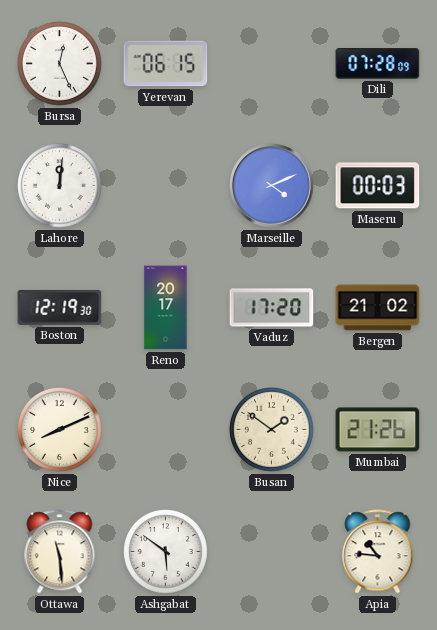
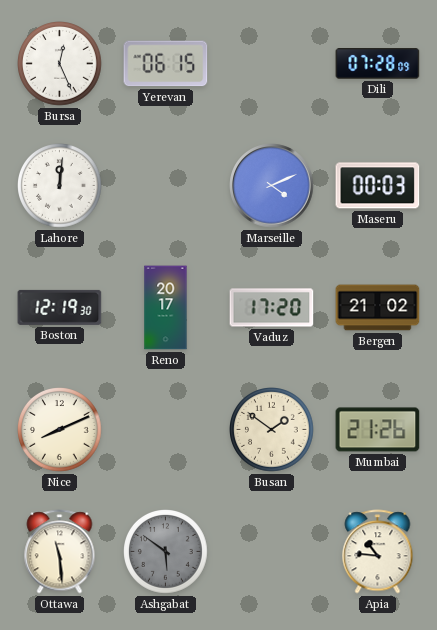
Ashgabat dial: white -> grey
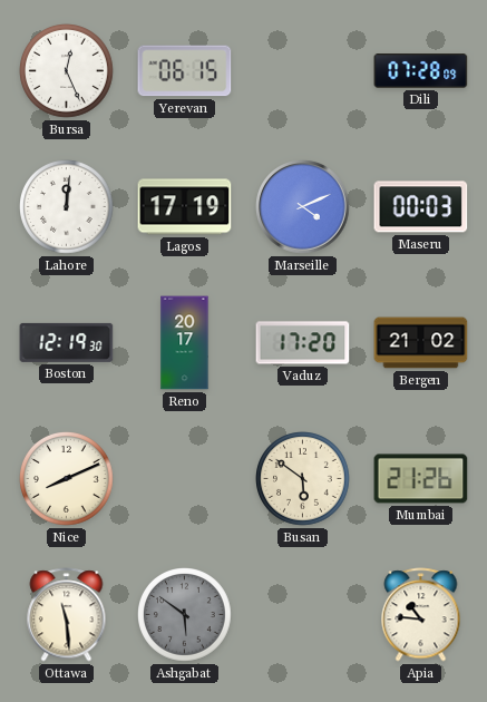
Lagos: none -> 17:19
Busan: 1:51 -> 5:51
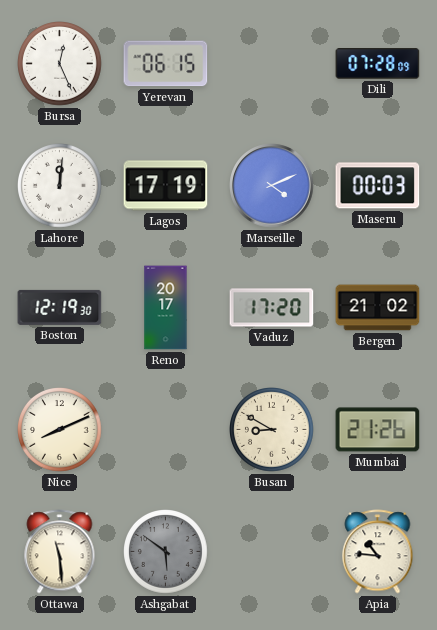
Busan: 5:51 -> 8:50
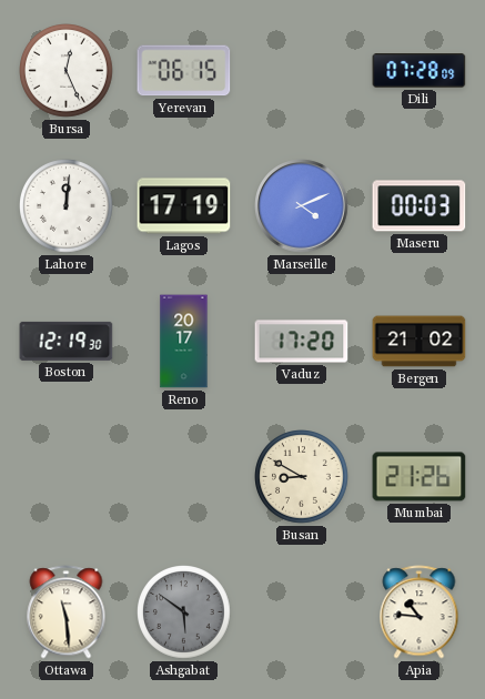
Nice: 8:11 -> none
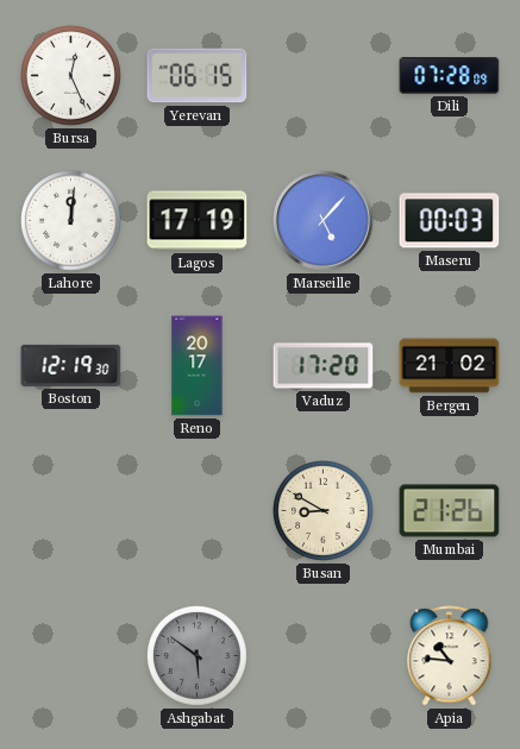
Marseille: 4:11 -> 5:07
Ottawa: 11:29 -> none
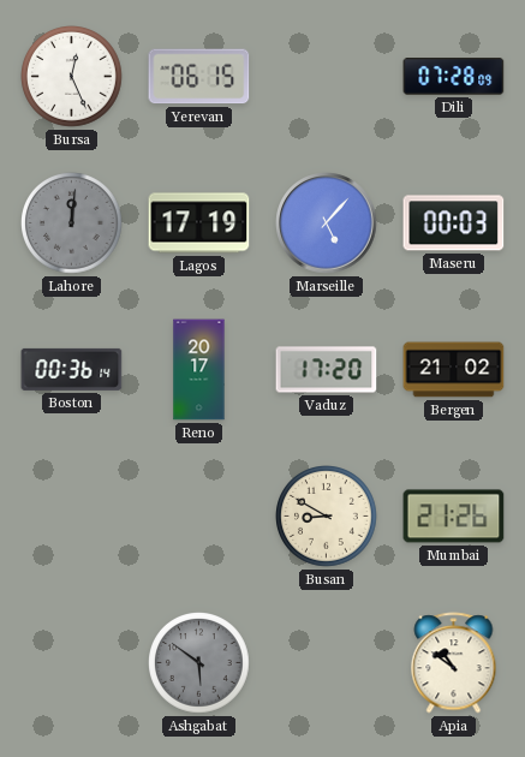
Lahore dial: white -> grey
Boston: 12:19 -> 00:36
Apia: 10:46 -> 10:51
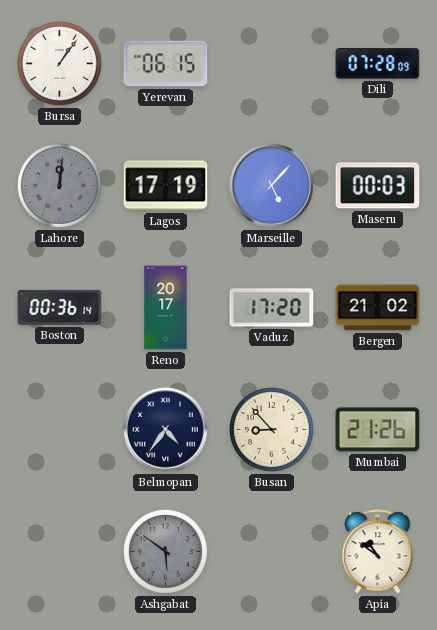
Bursa: 12:26 -> 1:06
Belmopan: none -> 4:36
Busan: 8:50 -> 8:53
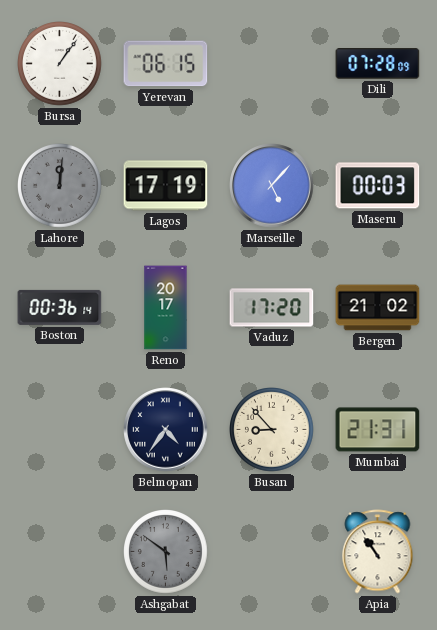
Mumbai: 21:26 -> 21:31
Apia: 10:51 -> 10:54
